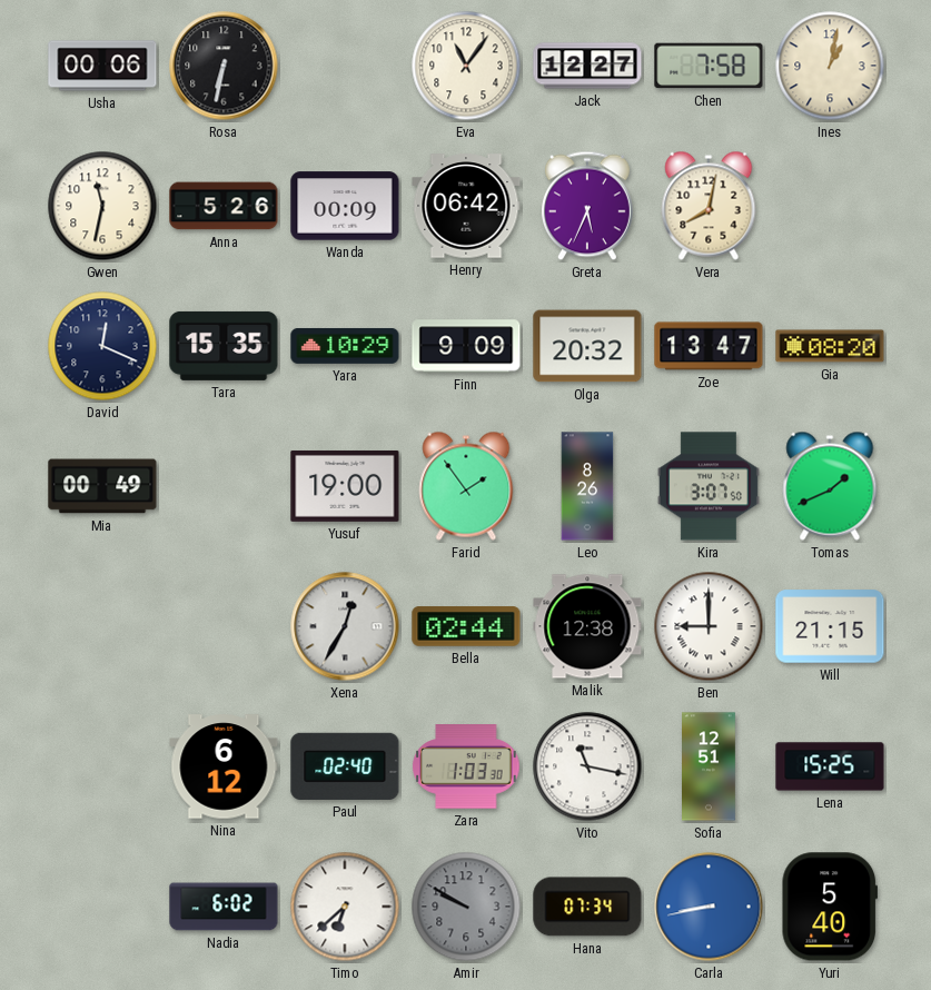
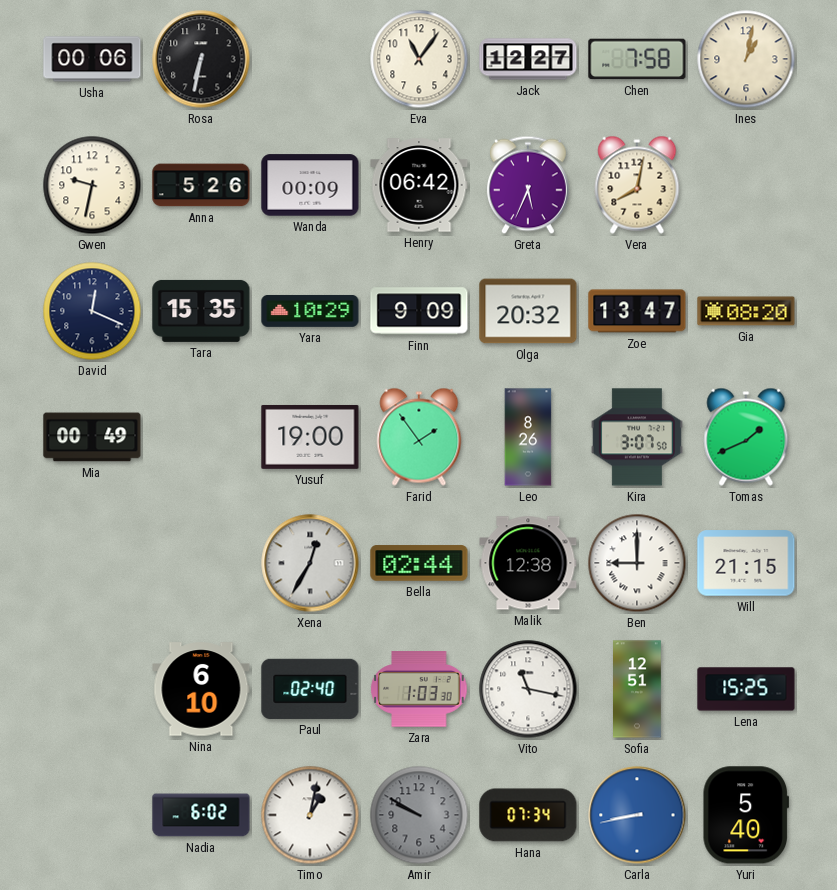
Gwen: 11:32 -> 9:32
Nina: 6:12 -> 6:10
Timo: 6:38 -> 1:02
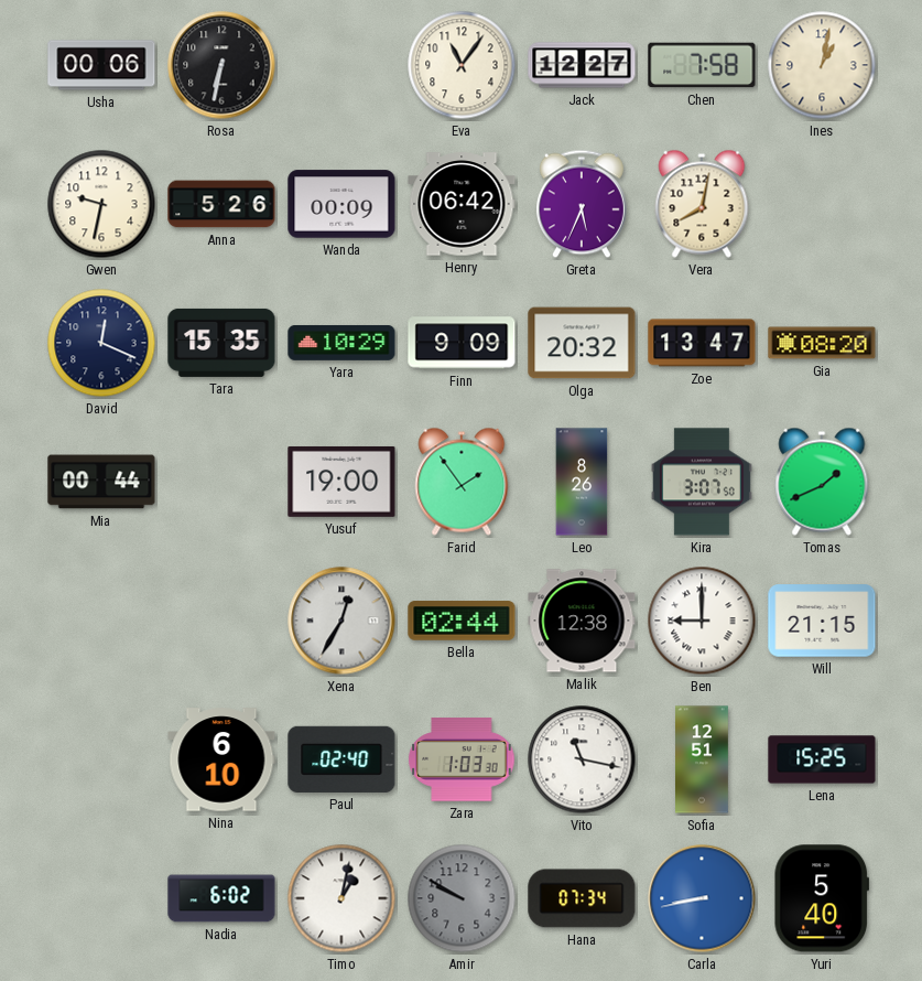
Mia: 00:49 -> 00:44
